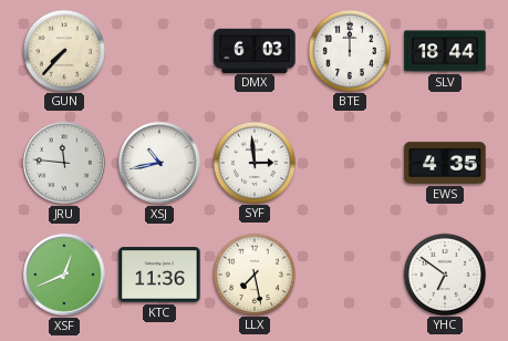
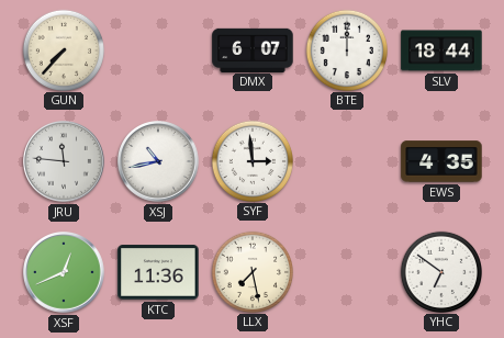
DMX: 6:03 -> 6:07
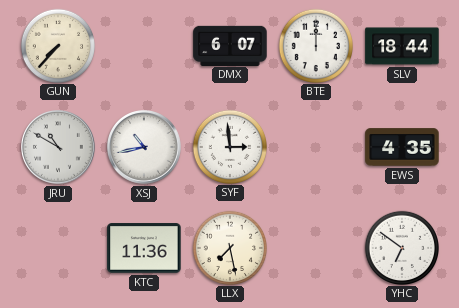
JRU: 11:46 -> 10:50
XSF: 12:41 -> none
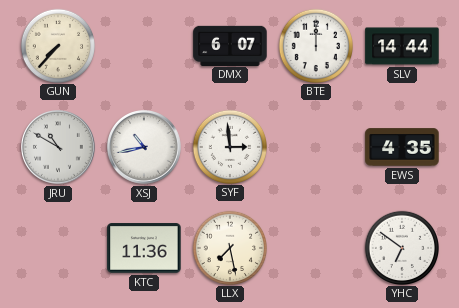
SLV: 18:44 -> 14:44
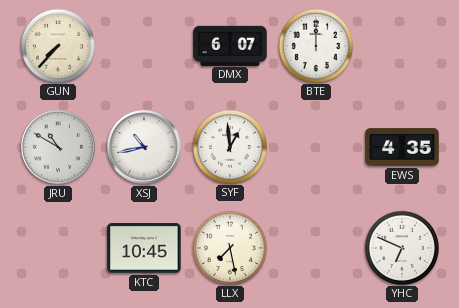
SLV: 14:44 -> none
SYF: 2:59 -> 12:59
KTC: 11:36 -> 10:45
YHC: 6:51 -> 6:49
